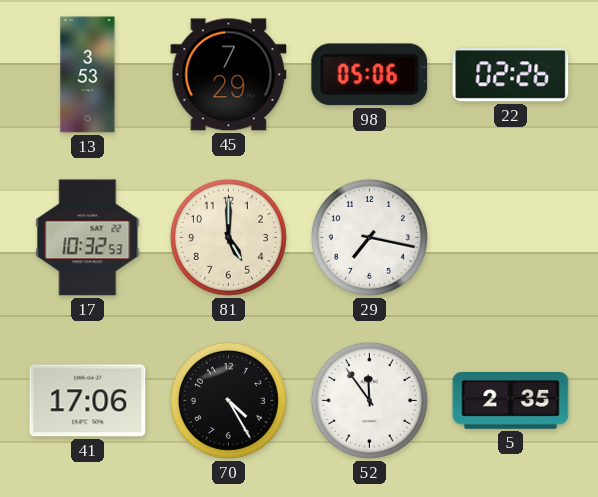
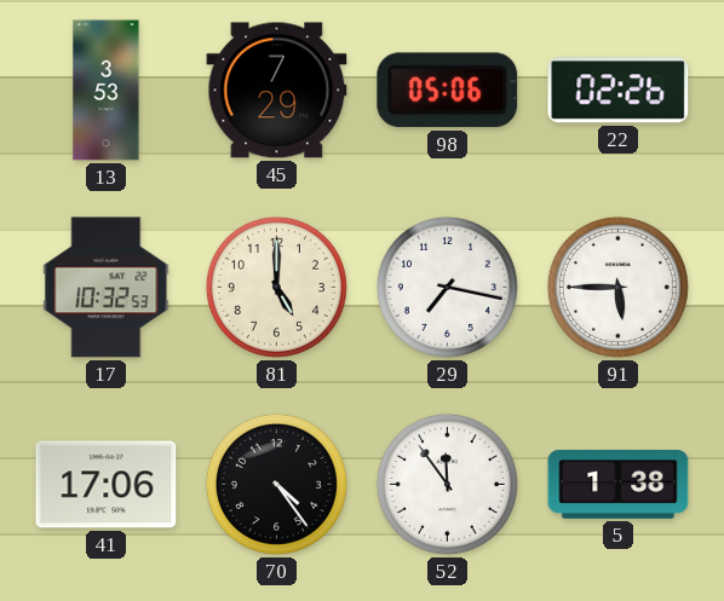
91: none -> 5:45
70: 4:25 -> 4:24
5: 2:35 -> 1:38
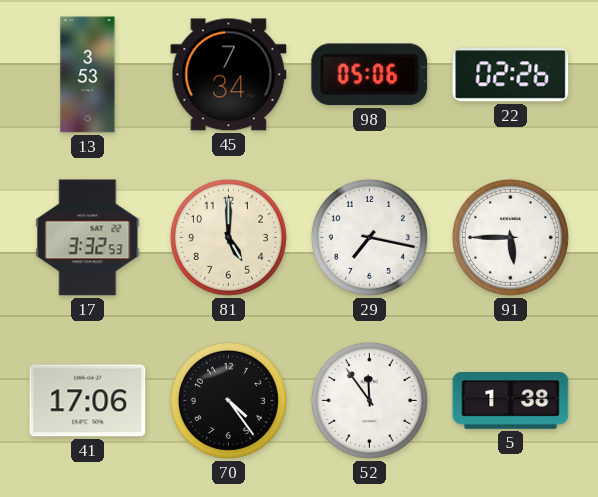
45: 7:29 -> 7:34
17: 10:32 -> 3:32
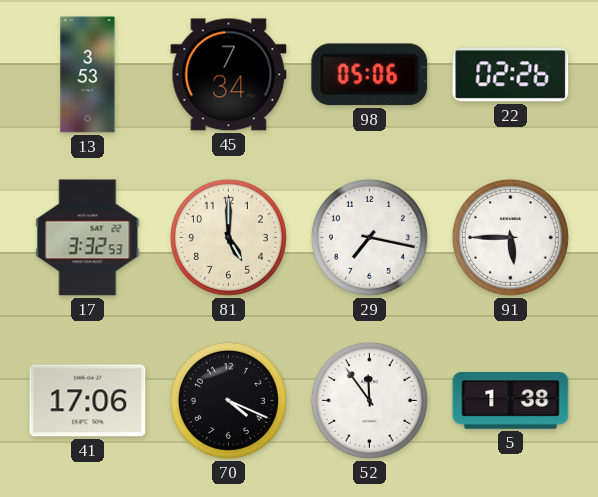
70: 4:24 -> 4:19
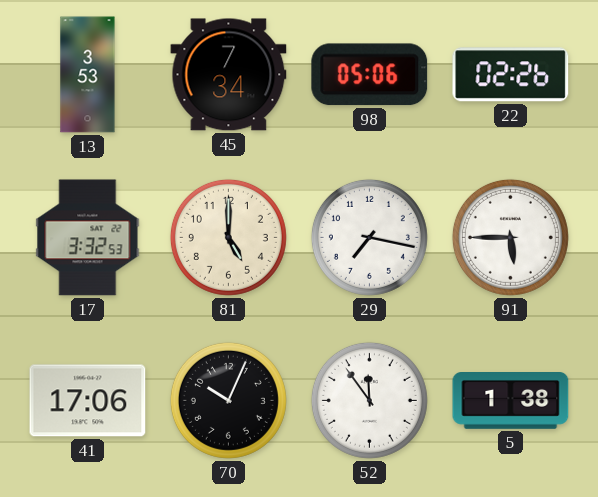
70: 4:19 -> 10:04
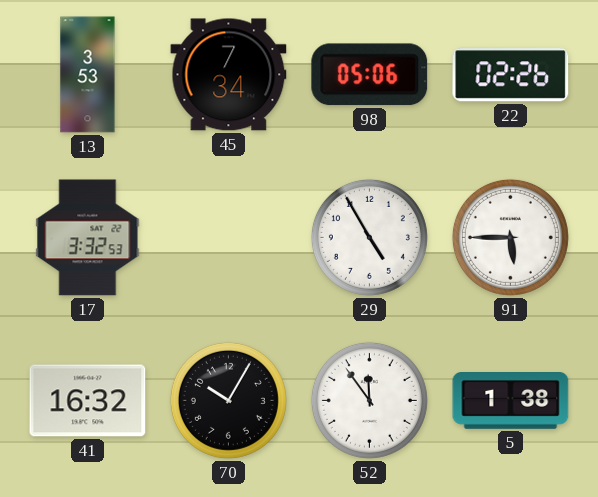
81: 5:00 -> none
29: 7:17 -> 4:55
41: 17:06 -> 16:32
70: 10:04 -> 10:05
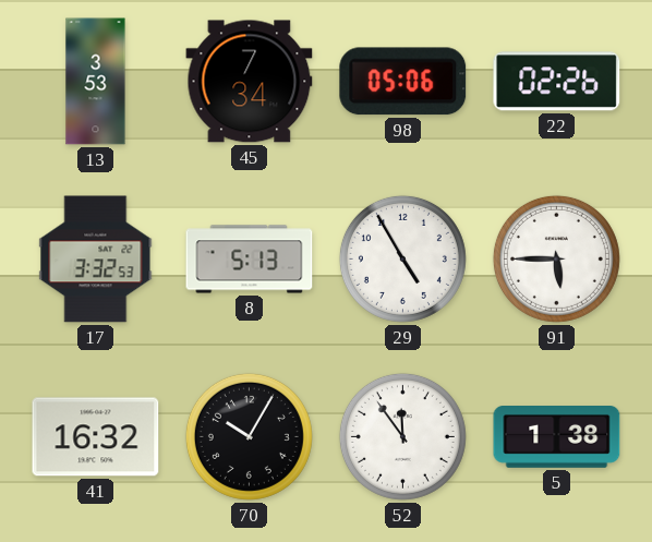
8: none -> 5:13
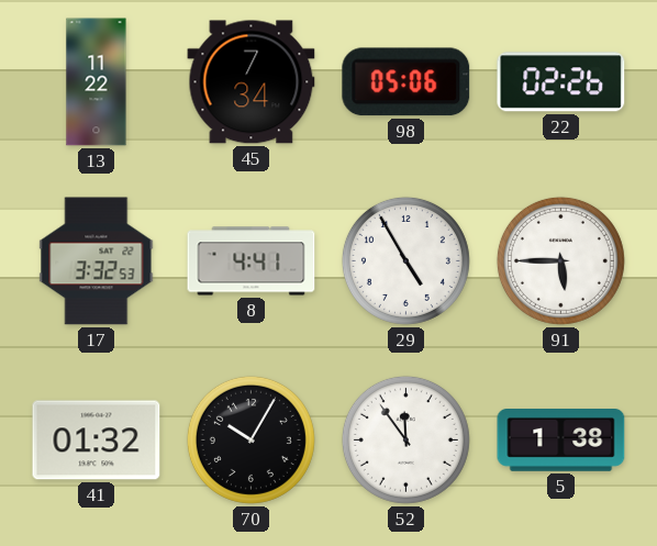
13: 3:53 -> 11:22
8: 5:13 -> 4:41
41: 16:32 -> 01:32
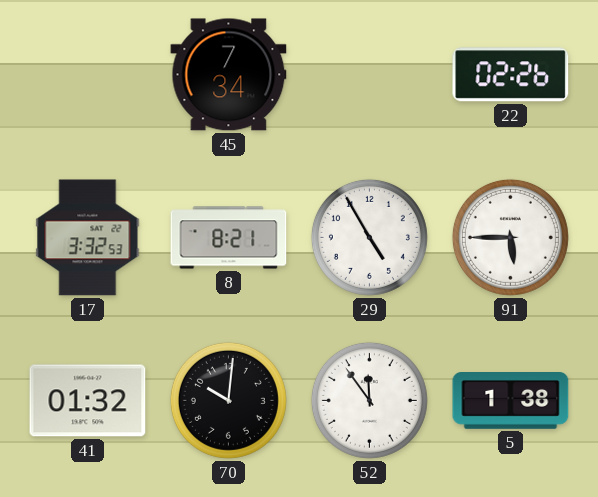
13: 11:22 -> none
98: 05:06 -> none
8: 4:41 -> 8:21
70: 10:05 -> 10:01
